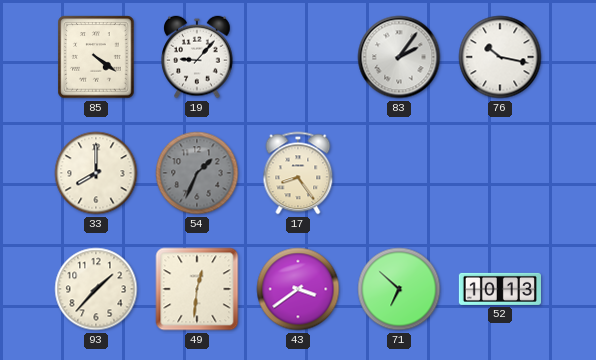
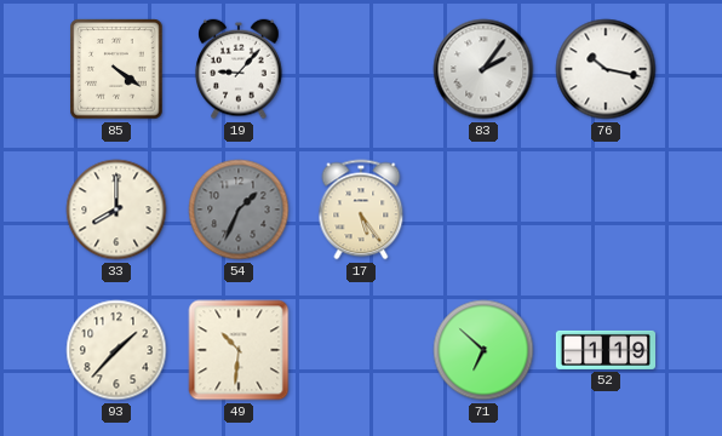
17: 8:24 -> 5:24
49: 12:31 -> 10:31
43: 3:39 -> none
52: 10:13 -> 1:19
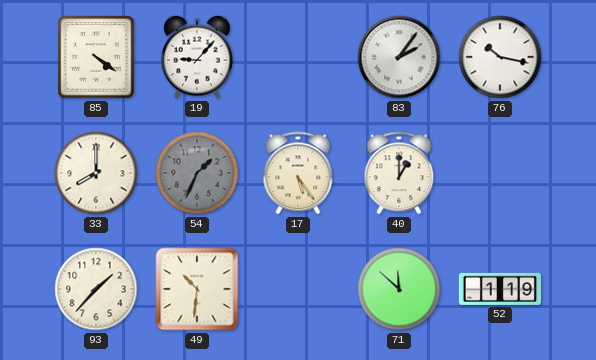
40: none -> 1:00
71: 6:52 -> 11:52
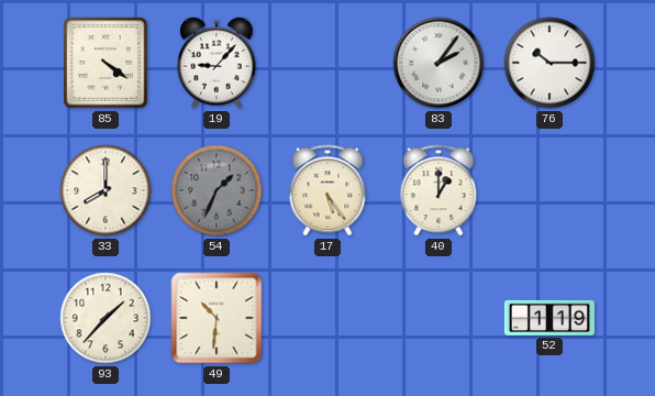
76: 10:17 -> 10:15
71: 11:52 -> none
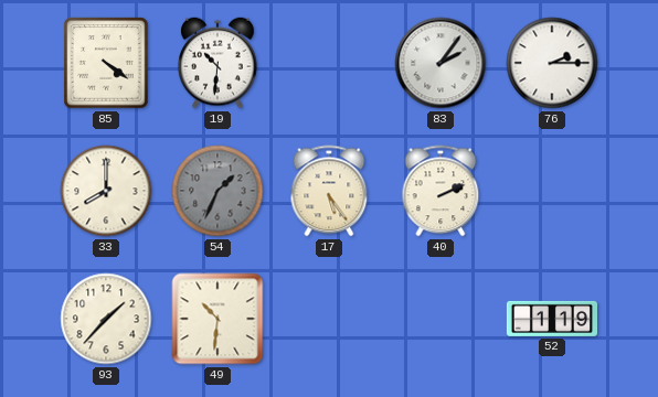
19: 9:07 -> 10:31
76: 10:15 -> 2:15
40: 1:00 -> 2:11
